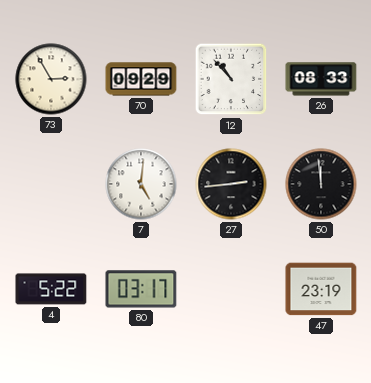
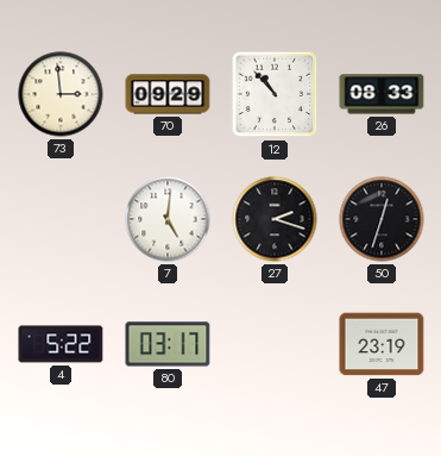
73: 2:55 -> 2:59
27: 2:44 -> 2:18
50: 11:59 -> 12:33
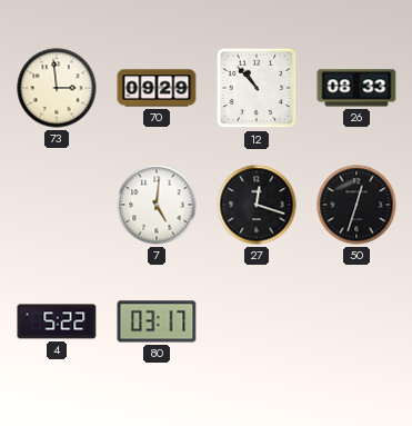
27: 2:18 -> 12:18
47: 23:19 -> none
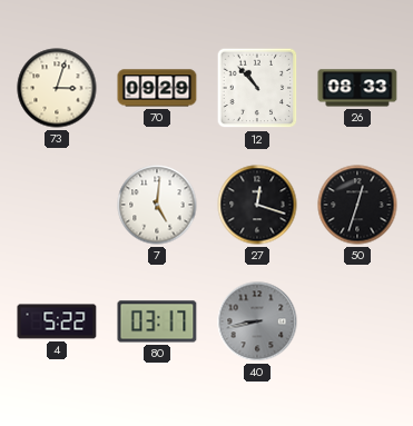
73: 2:59 -> 3:03
40: none -> 8:43
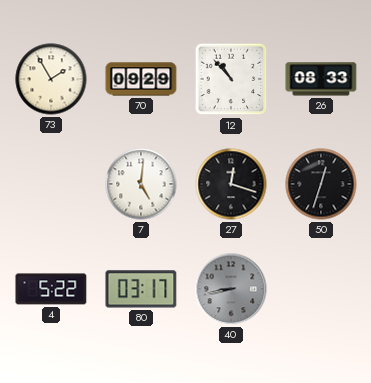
73: 3:03 -> 1:55
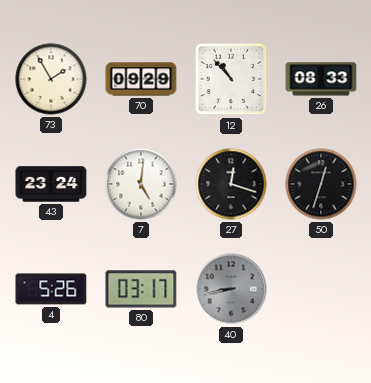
43: none -> 23:24
4: 5:22 -> 5:26
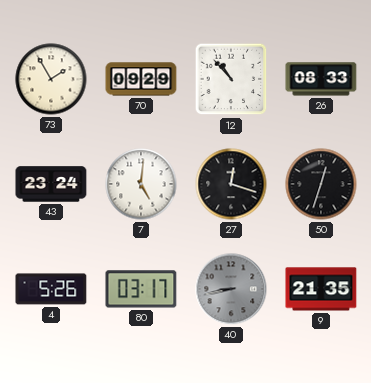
9: none -> 21:35
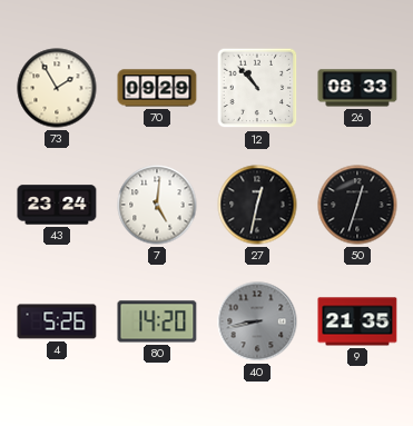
27: 12:18 -> 12:32
80: 03:17 -> 14:20
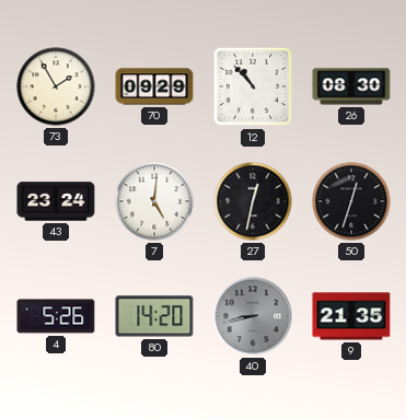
26: 08:33 -> 08:30
